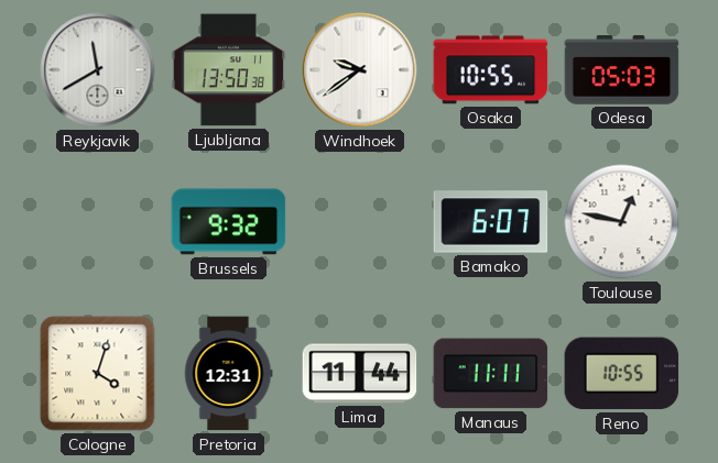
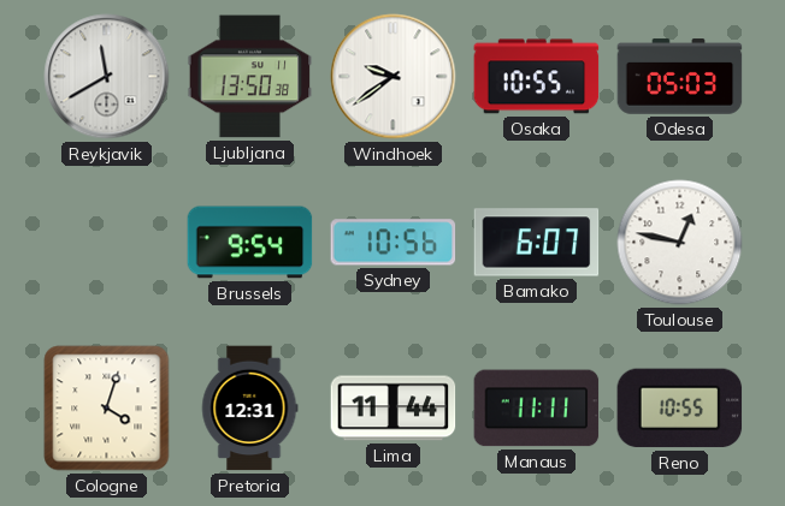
Brussels: 9:32 -> 9:54
Sydney: none -> 10:56
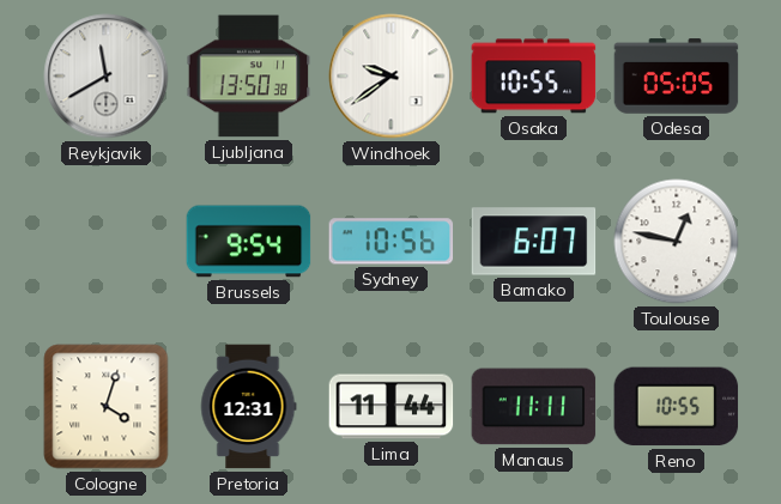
Odesa: 05:03 -> 05:05
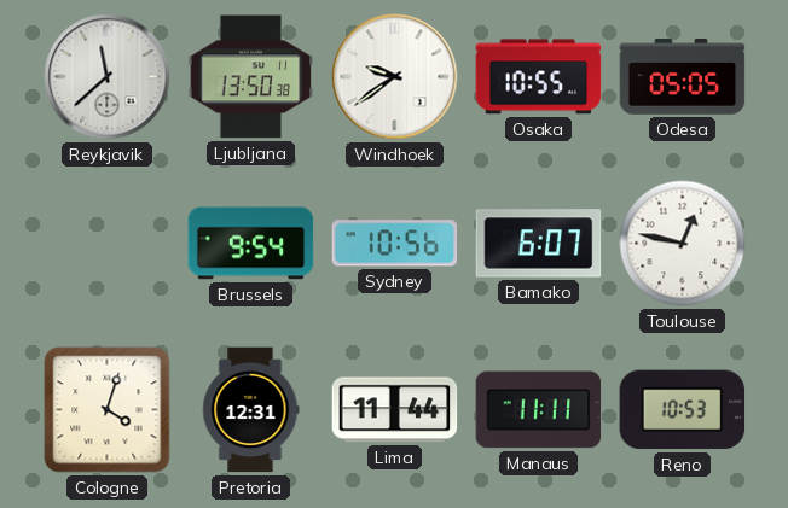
Reykjavik: 11:40 -> 11:38
Reno: 10:55 -> 10:53
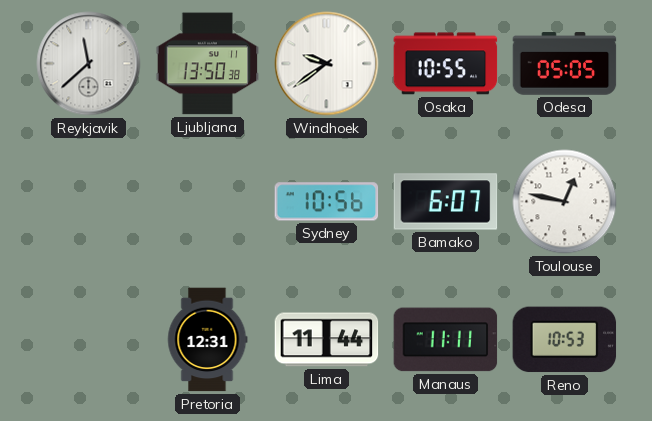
Brussels: 9:54 -> none
Cologne: 4:03 -> none
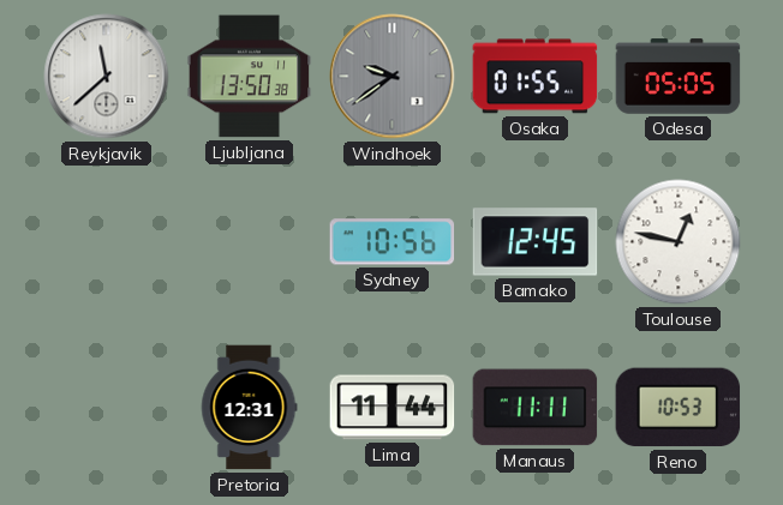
Windhoek dial: white -> grey
Osaka: 10:55 -> 01:55
Bamako: 6:07 -> 12:45
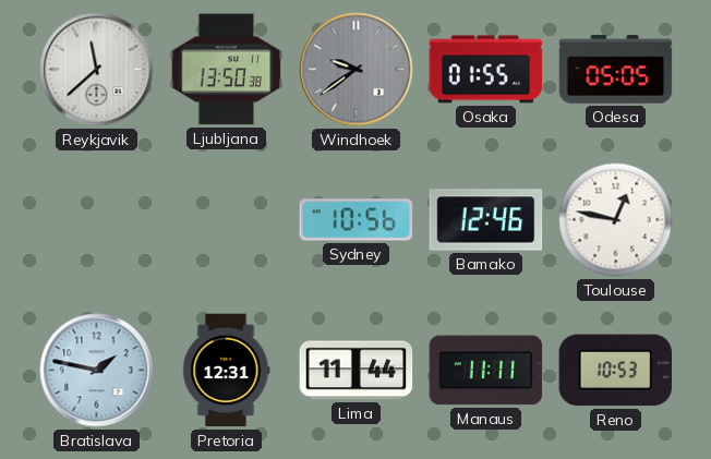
Bamako: 12:45 -> 12:46
Bratislava: none -> 1:47
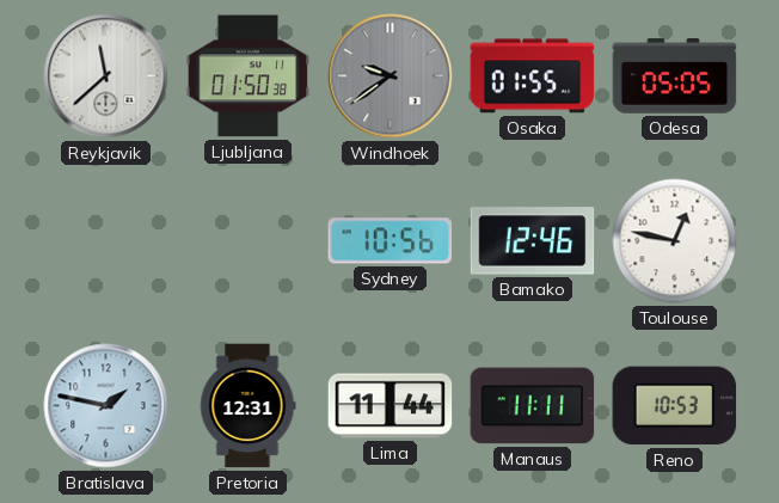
Ljubljana: 13:50 -> 01:50
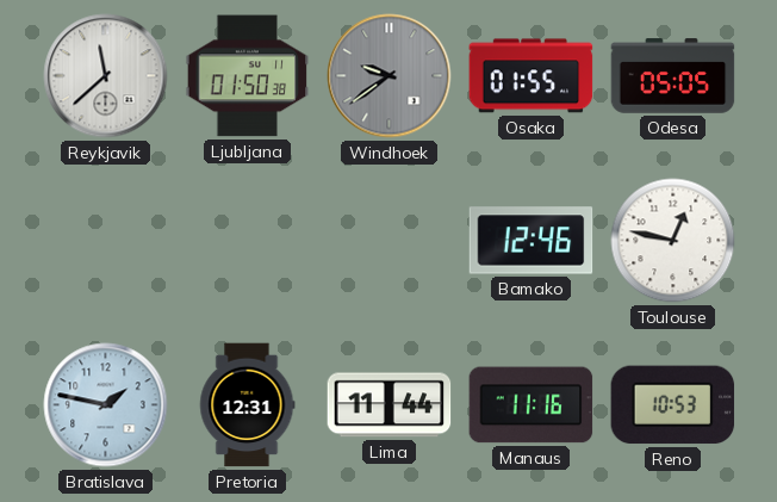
Sydney: 10:56 -> none
Manaus: 11:11 -> 11:16
